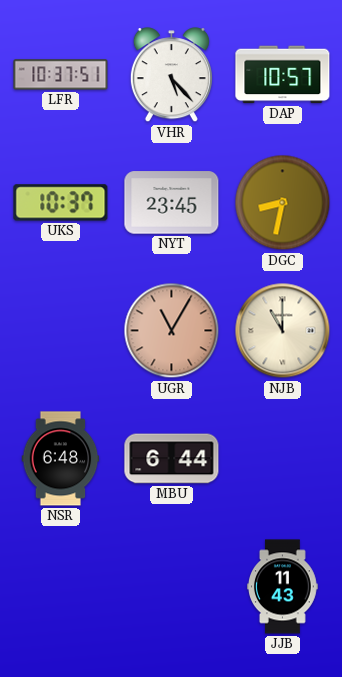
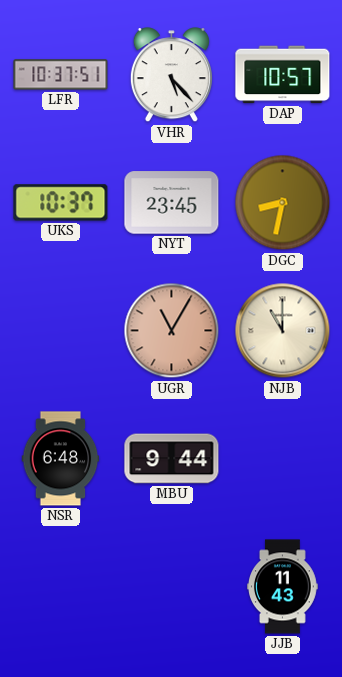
MBU: 6:44 -> 9:44
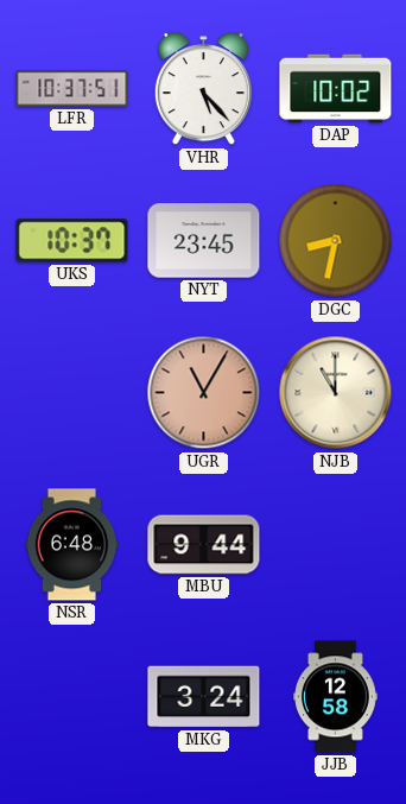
DAP: 10:57 -> 10:02
MKG: none -> 3:24
JJB: 11:43 -> 12:58
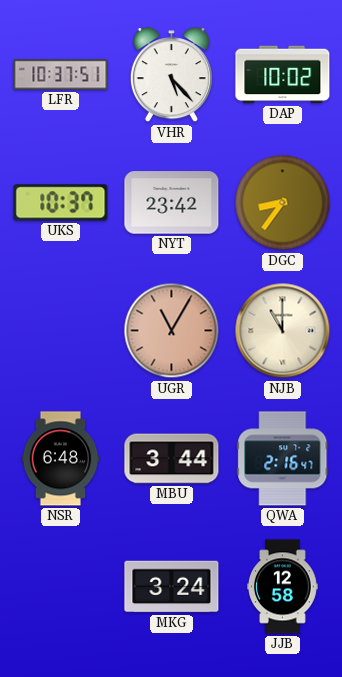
NYT: 23:45 -> 23:42
DGC: 8:32 -> 8:36
MBU: 9:44 -> 3:44
QWA: none -> 2:16
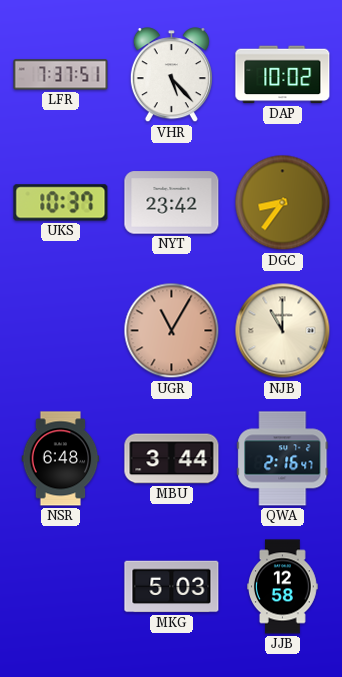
LFR: 10:37 -> 7:37
MKG: 3:24 -> 5:03
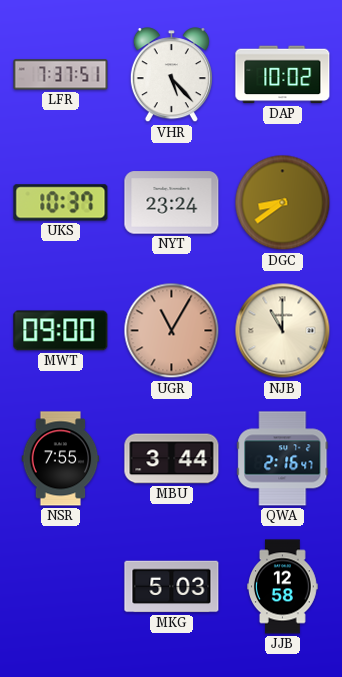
NYT: 23:42 -> 23:24
DGC: 8:36 -> 8:39
MWT: none -> 09:00
NSR: 6:48 -> 7:55
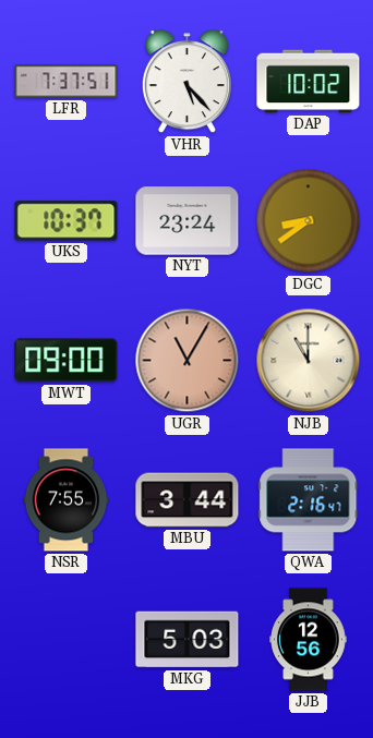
JJB: 12:58 -> 12:56
